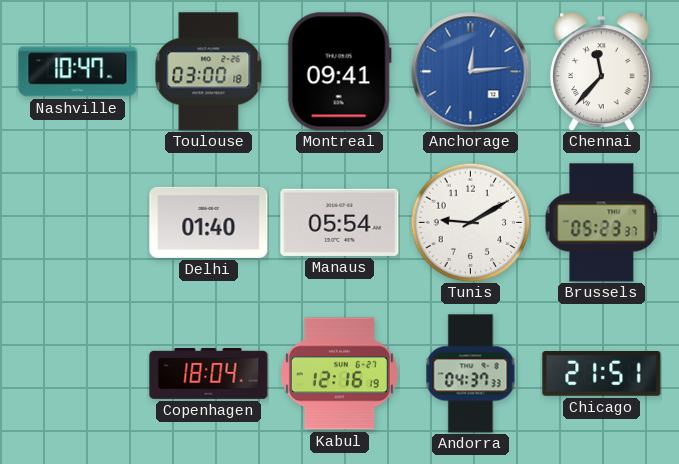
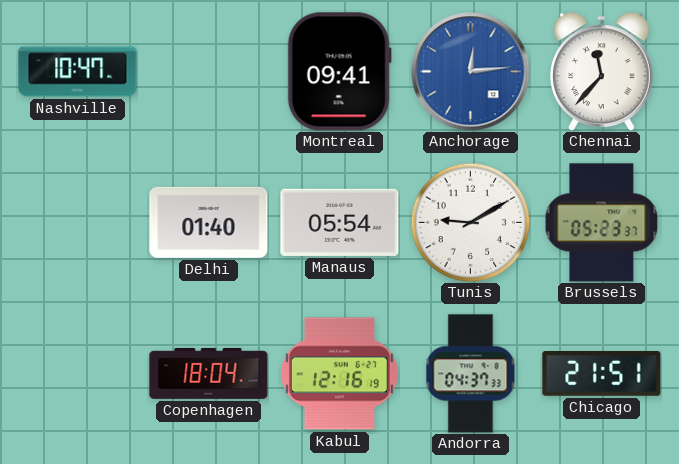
Toulouse: 03:00 -> none
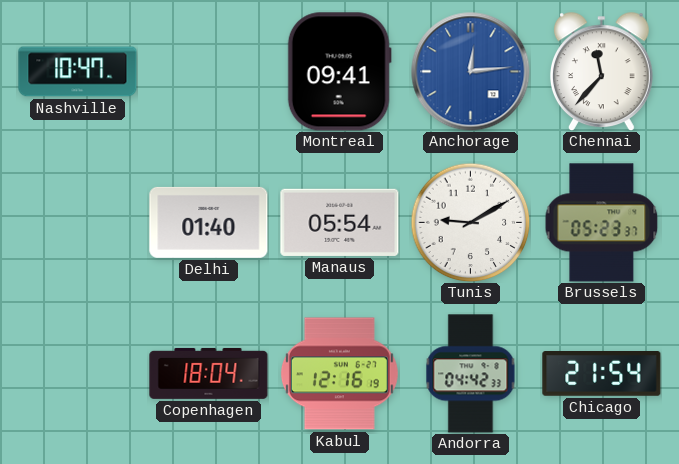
Andorra: 04:37 -> 04:42
Chicago: 21:51 -> 21:54
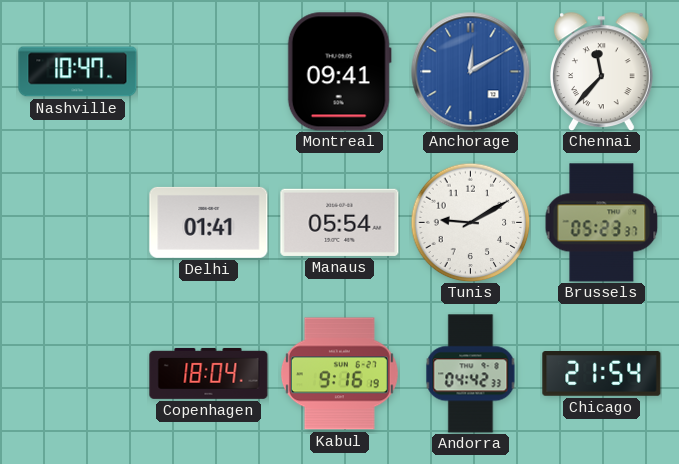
Anchorage: 12:14 -> 12:10
Delhi: 01:40 -> 01:41
Kabul: 12:16 -> 9:16
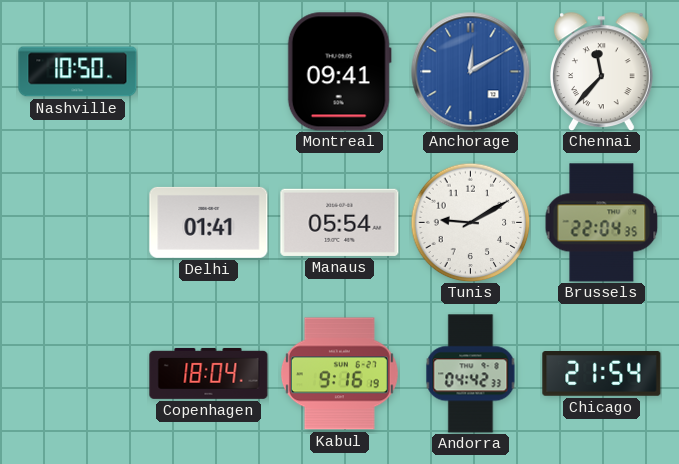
Nashville: 10:47 -> 10:50
Brussels: 05:23 -> 22:04
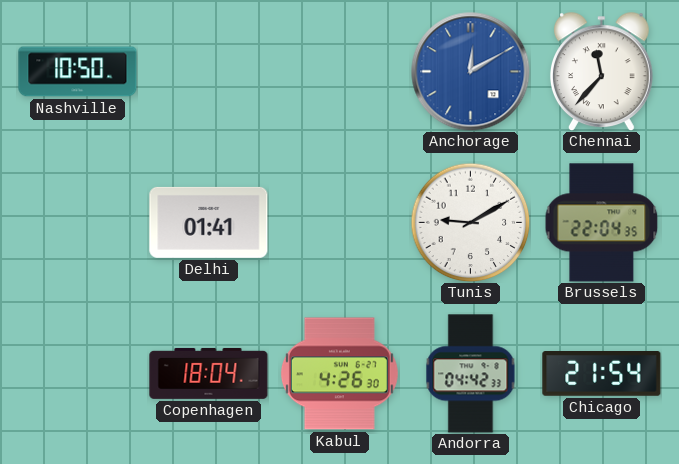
Montreal: 09:41 -> none
Manaus: 05:54 -> none
Kabul: 9:16 -> 4:26
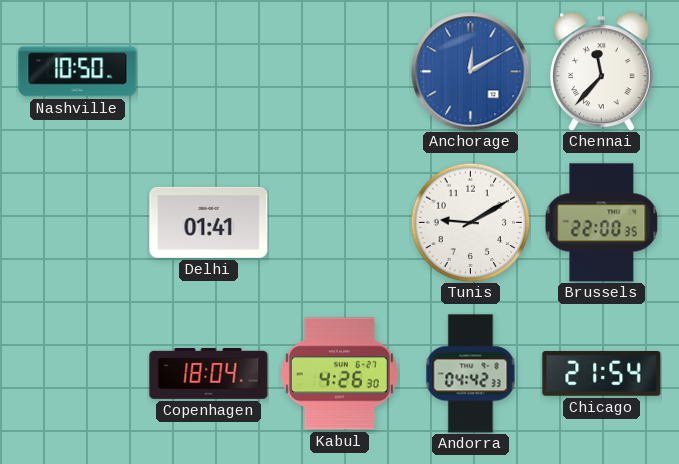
Brussels: 22:04 -> 22:00
